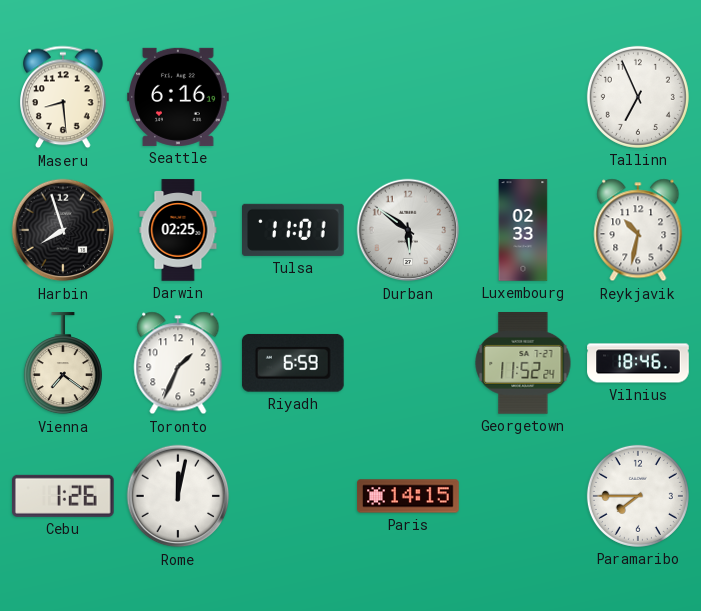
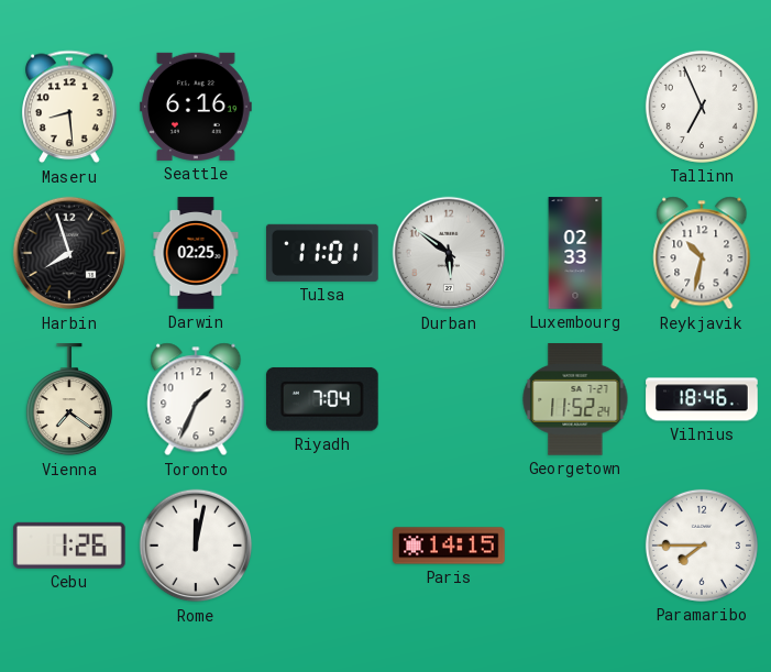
Riyadh: 6:59 -> 7:04
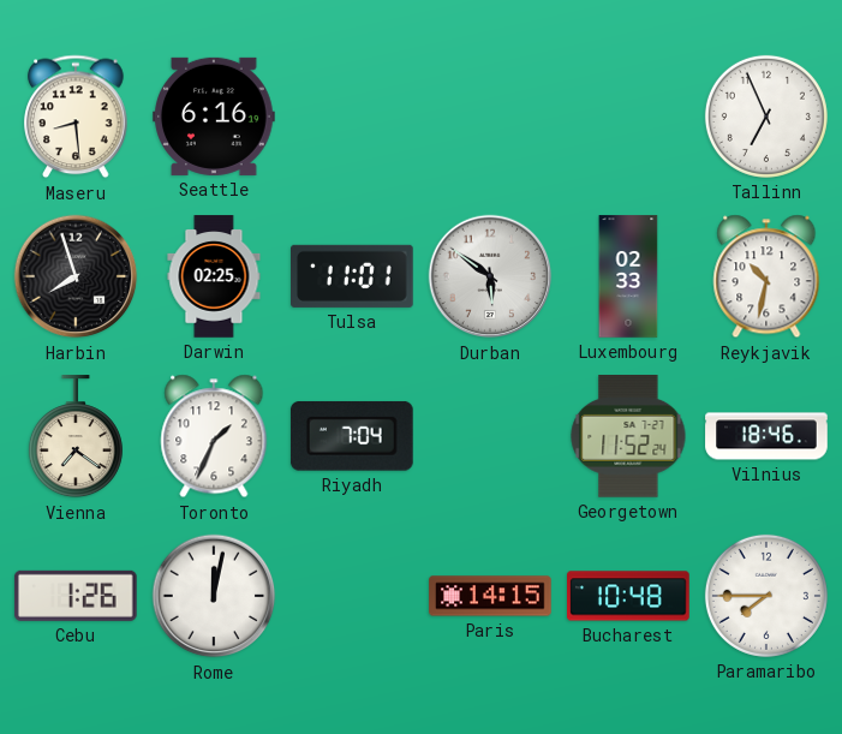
Bucharest: none -> 10:48
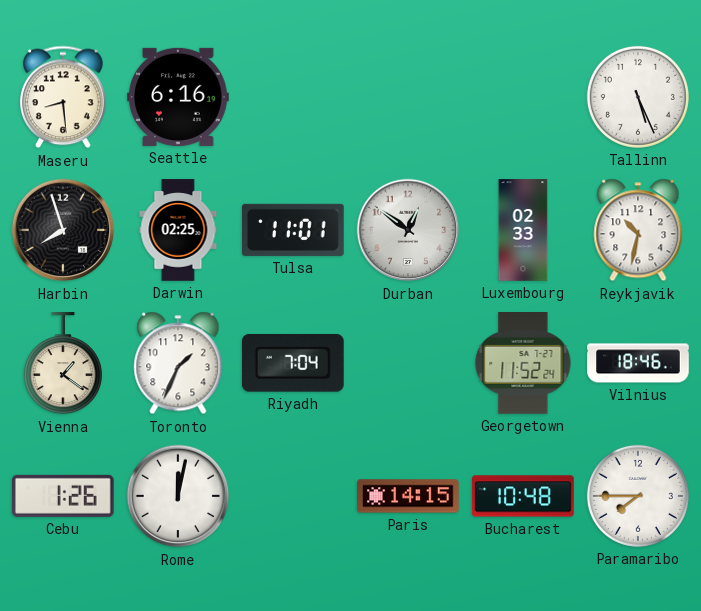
Tallinn: 6:56 -> 5:26
Durban: 5:51 -> 12:51
Vienna: 7:21 -> 1:21
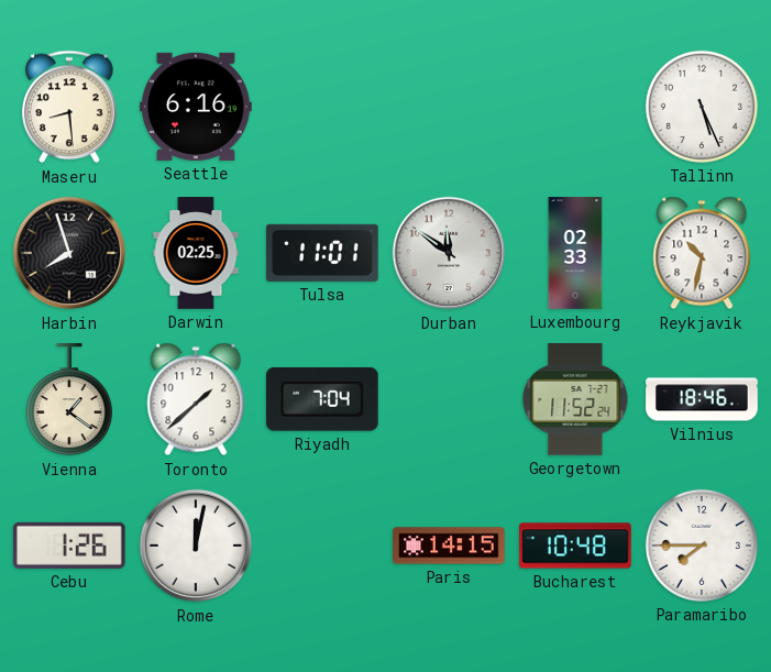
Durban: 12:51 -> 11:51
Toronto: 1:34 -> 1:38
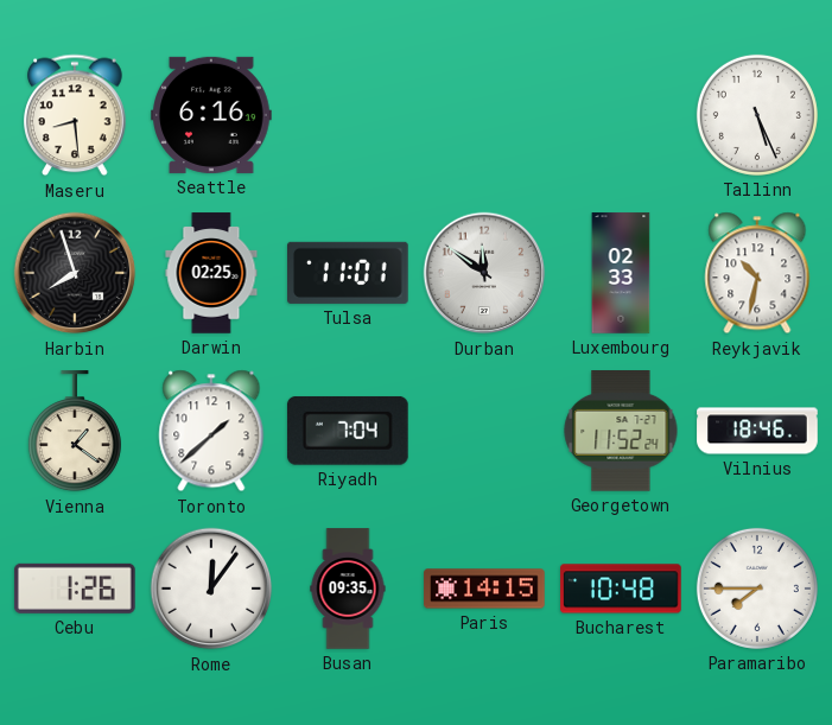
Rome: 12:02 -> 12:06
Busan: none -> 09:35
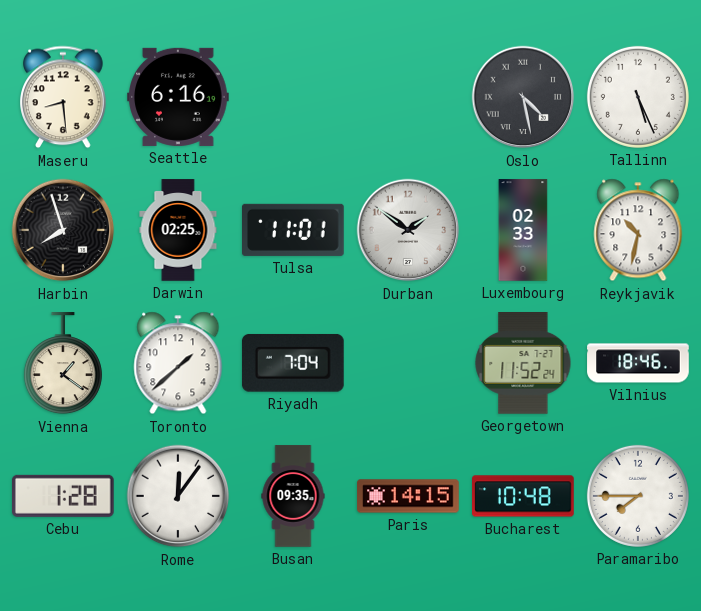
Oslo: none -> 4:28
Durban: 11:51 -> 1:51
Cebu: 1:26 -> 1:28
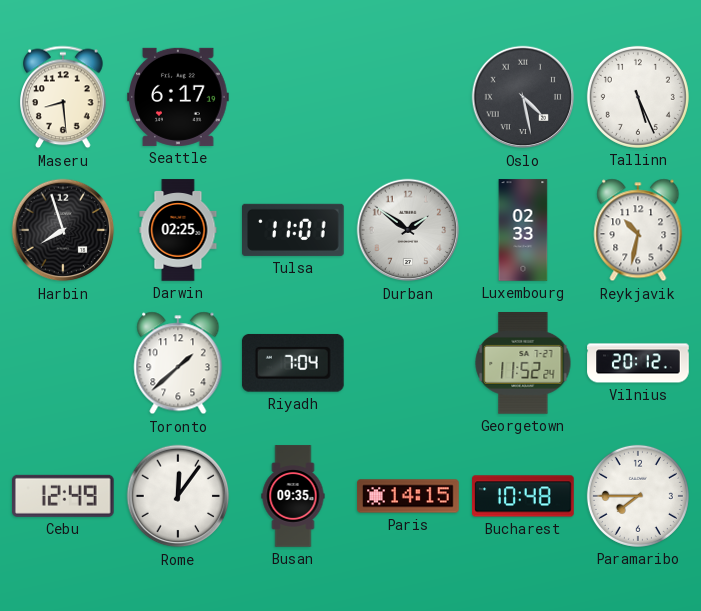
Seattle: 6:16 -> 6:17
Vienna: 1:21 -> none
Vilnius: 18:46 -> 20:12
Cebu: 1:28 -> 12:49
